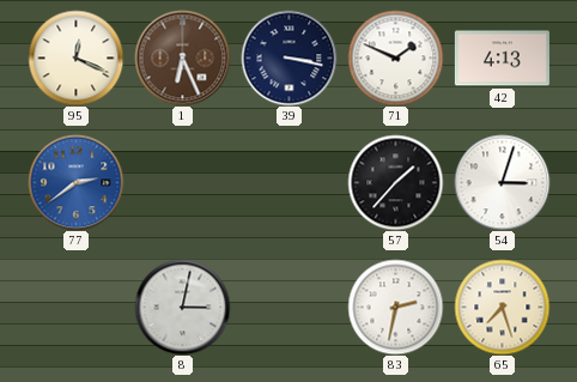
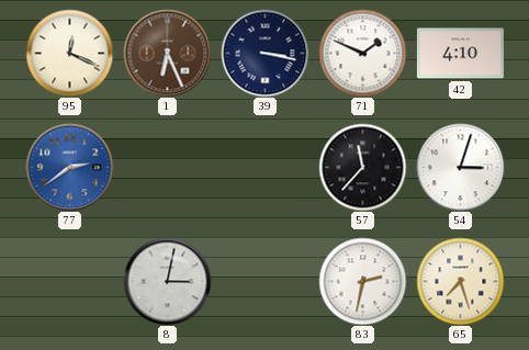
42: 4:13 -> 4:10
57: 1:37 -> 11:37
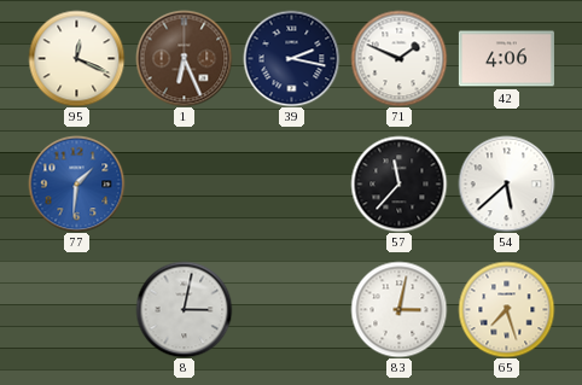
39: 3:17 -> 2:17
42: 4:10 -> 4:06
77: 2:39 -> 1:31
54: 3:03 -> 5:38
83: 2:32 -> 3:02
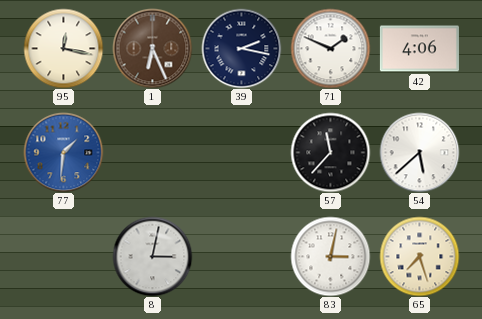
95: 12:19 -> 12:17
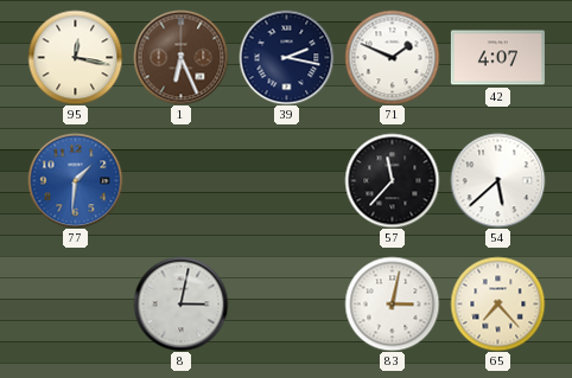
42: 4:06 -> 4:07
65: 7:27 -> 7:23
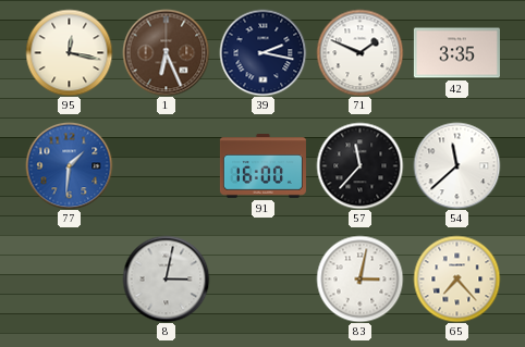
42: 4:07 -> 3:35
91: none -> 16:00
54: 5:38 -> 11:38
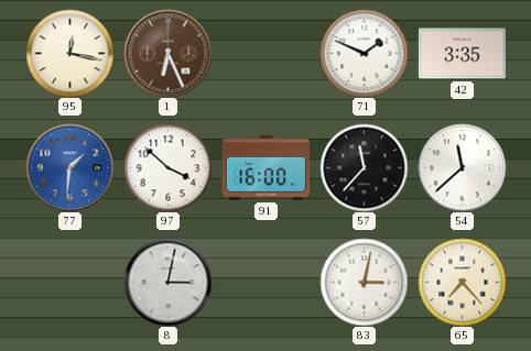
39: 2:17 -> none
97: none -> 3:52
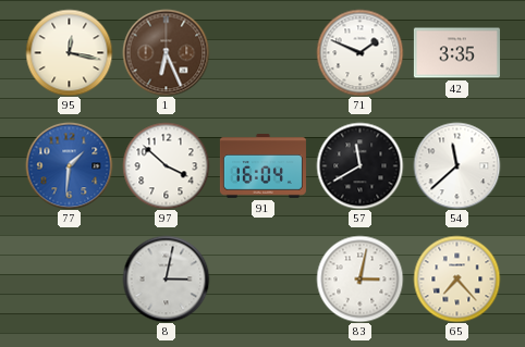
91: 16:00 -> 16:04
57: 11:37 -> 11:40
